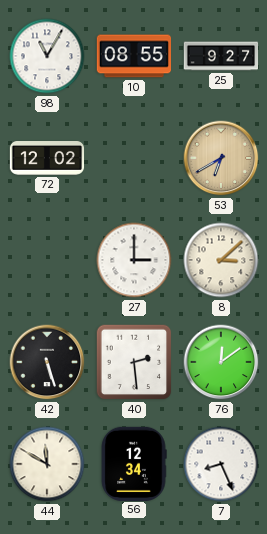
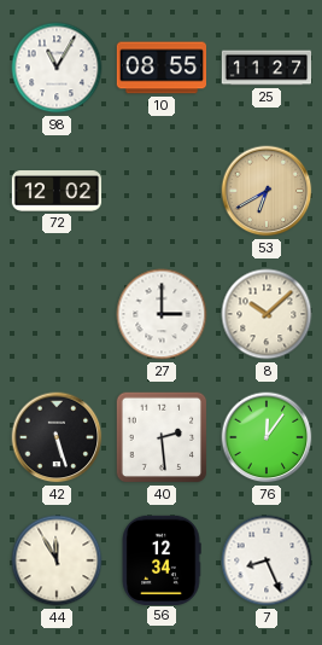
25: 9:27 -> 11:27
8: 3:08 -> 10:08
76: 12:09 -> 12:06
44: 11:50 -> 11:55
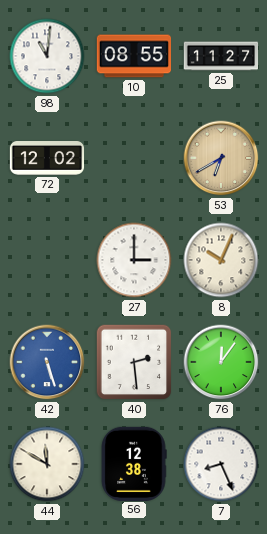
98: 11:05 -> 11:01
8: 10:08 -> 10:04
42 dial: black -> blue
44: 11:55 -> 11:50
56: 12:34 -> 12:38
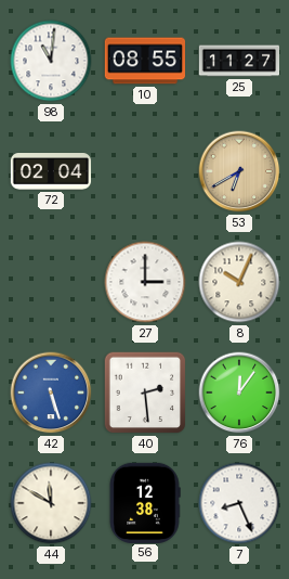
72: 12:02 -> 02:04
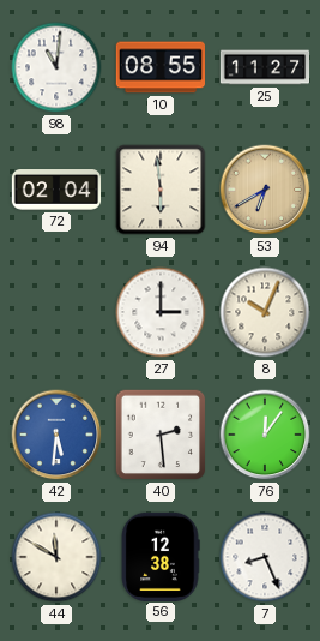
94: none -> 5:59
42: 5:27 -> 5:31
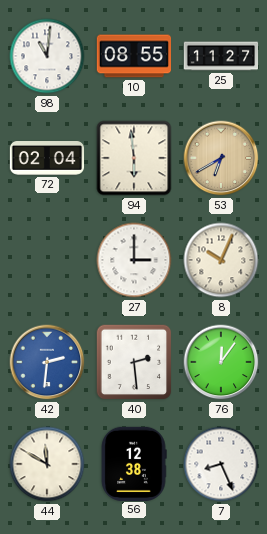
42: 5:31 -> 2:31
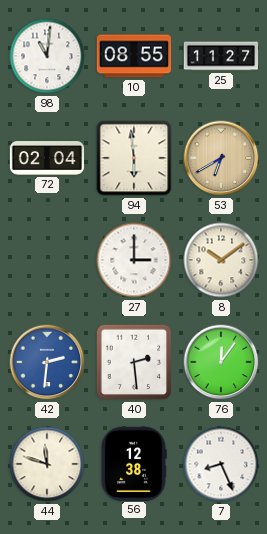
8: 10:04 -> 10:09
44: 11:50 -> 11:48
